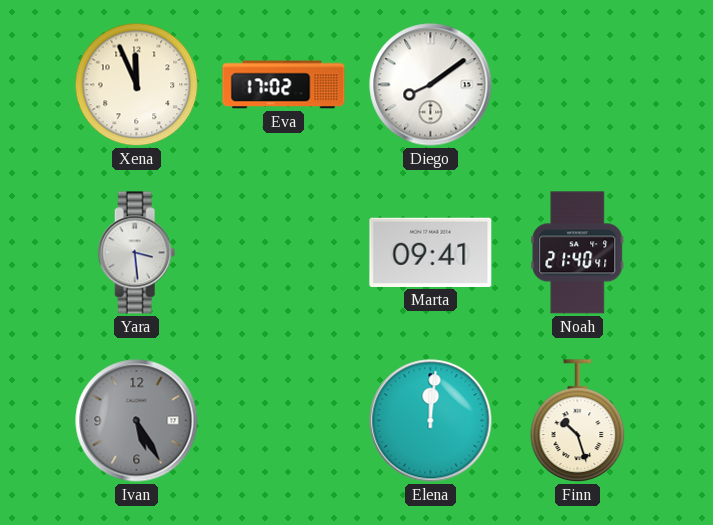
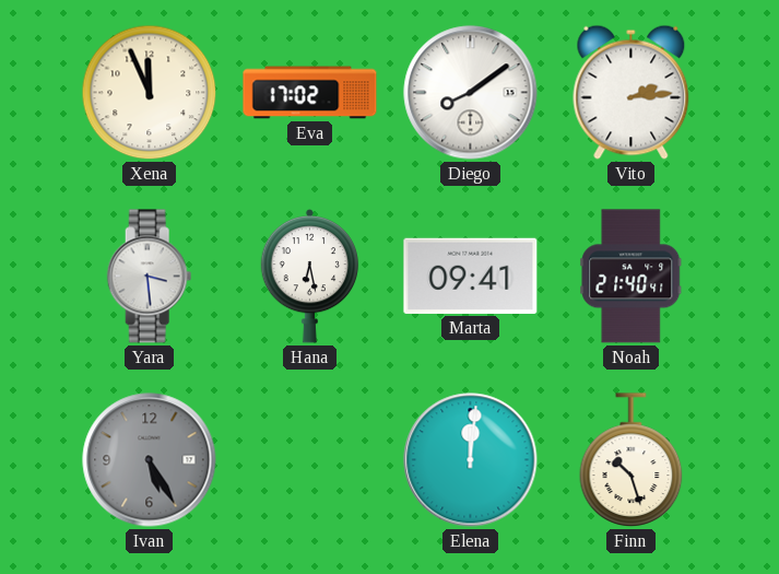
Vito: none -> 2:14
Hana: none -> 6:28
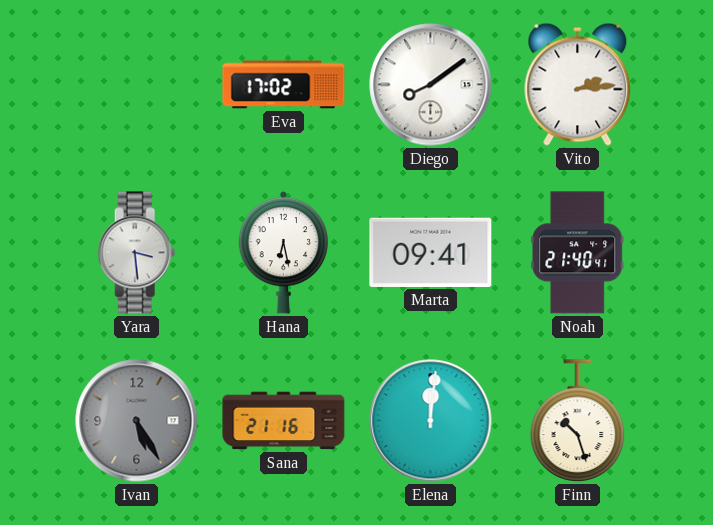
Xena: 11:56 -> none
Sana: none -> 21:16
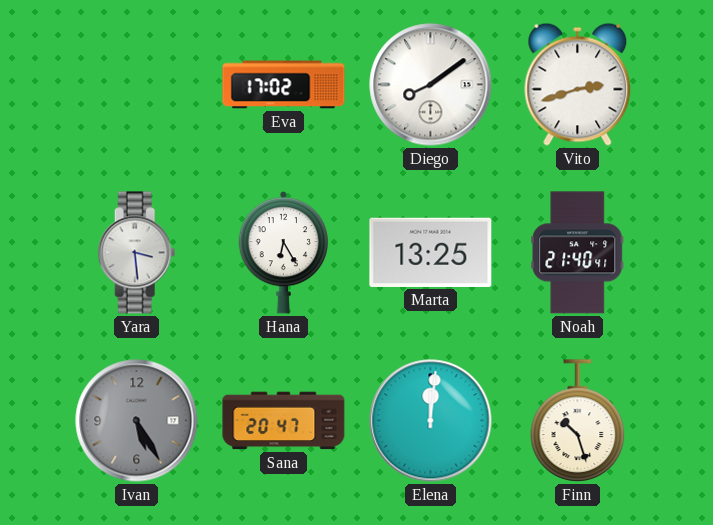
Vito: 2:14 -> 2:42
Hana: 6:28 -> 6:25
Marta: 09:41 -> 13:25
Sana: 21:16 -> 20:47
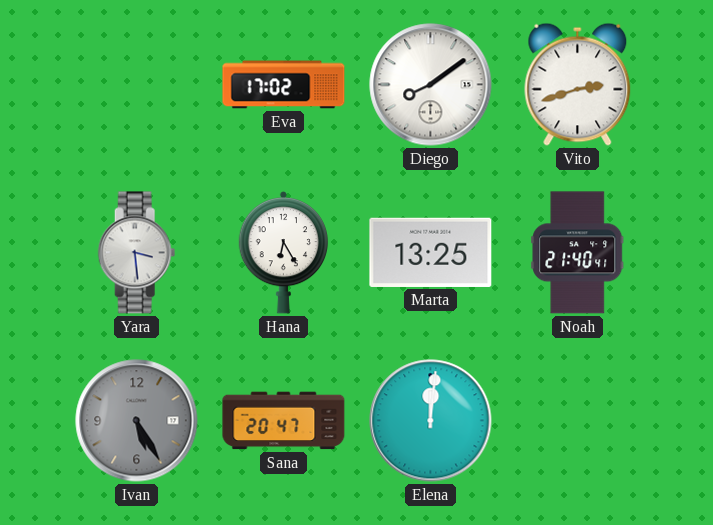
Finn: 10:27 -> none
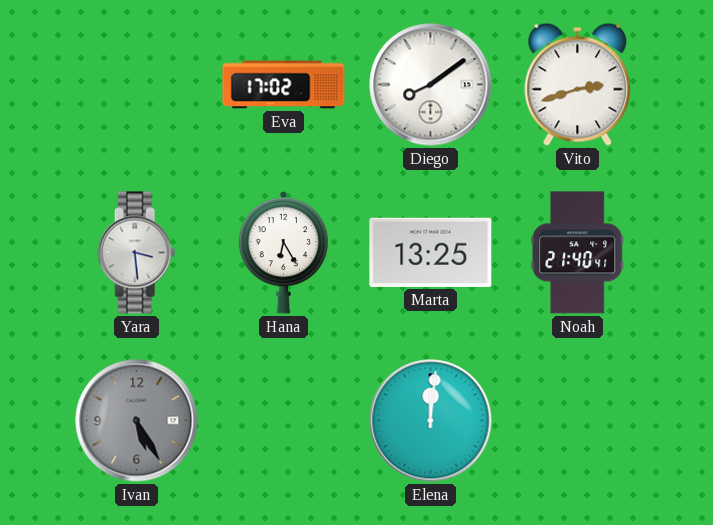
Sana: 20:47 -> none
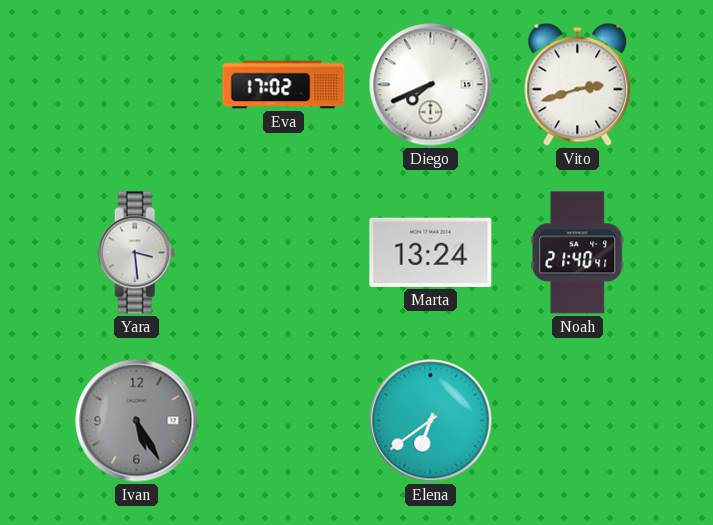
Diego: 8:09 -> 7:41
Hana: 6:25 -> none
Marta: 13:25 -> 13:24
Elena: 12:01 -> 6:39
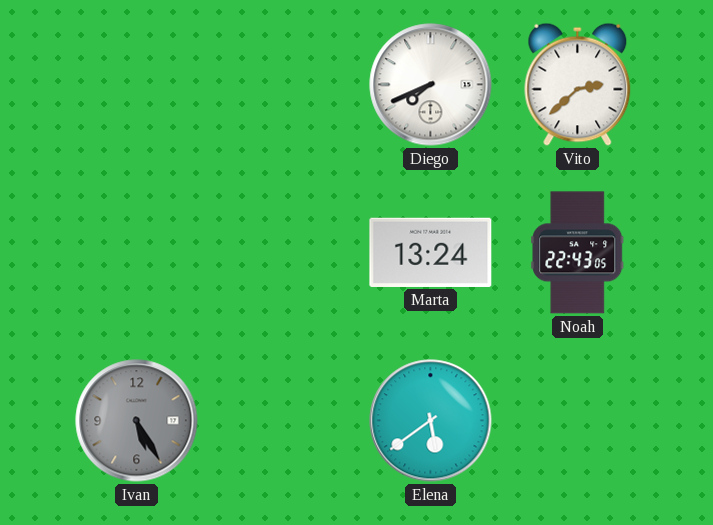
Eva: 17:02 -> none
Vito: 2:42 -> 2:38
Yara: 3:29 -> none
Noah: 21:40 -> 22:43
Elena: 6:39 -> 5:39
